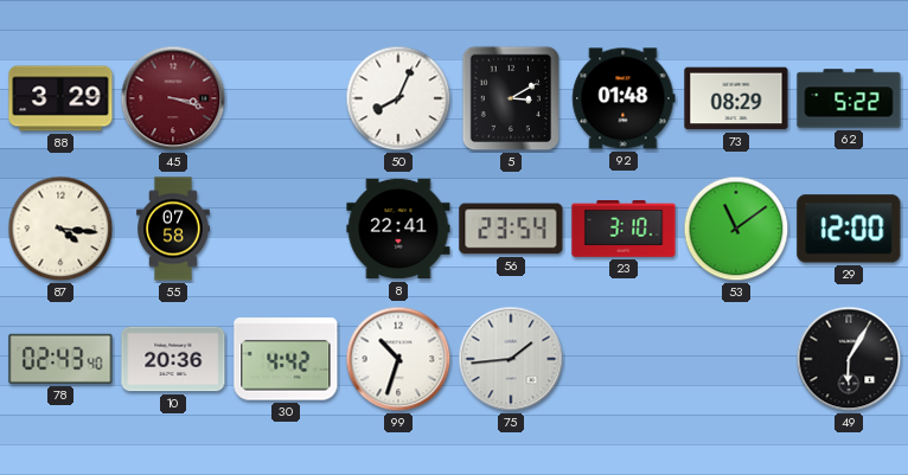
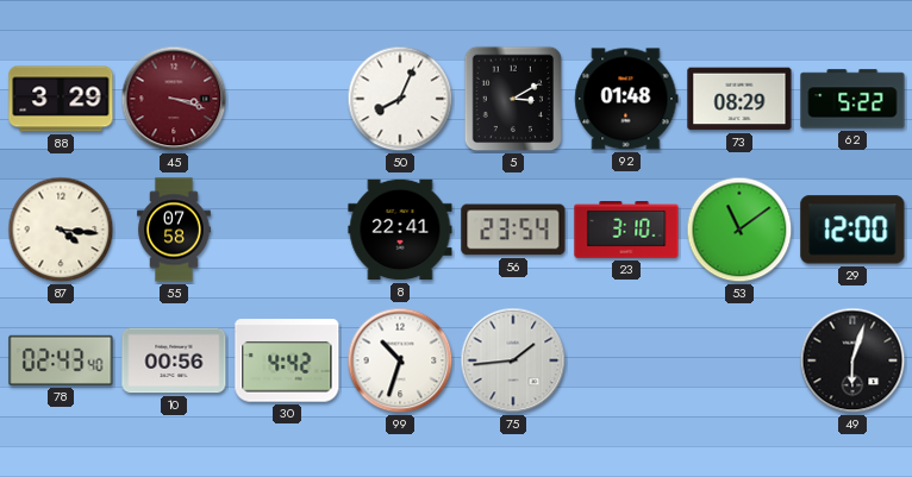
10: 20:36 -> 00:56
49: 6:05 -> 6:03
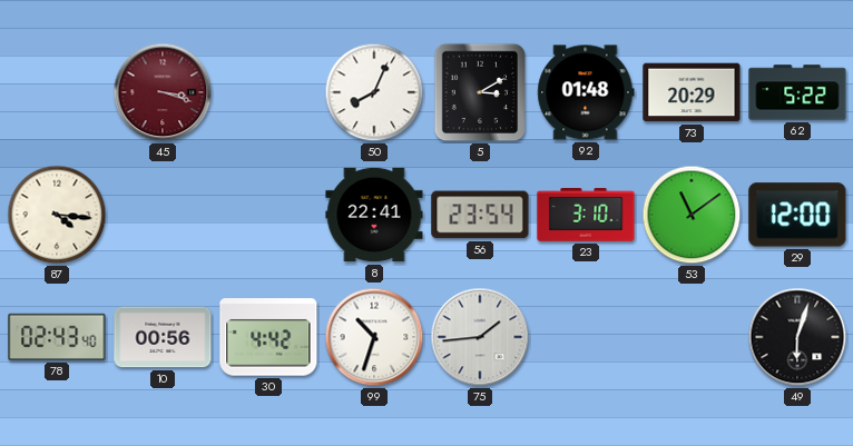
88: 3:29 -> none
73: 08:29 -> 20:29
55: 07:58 -> none
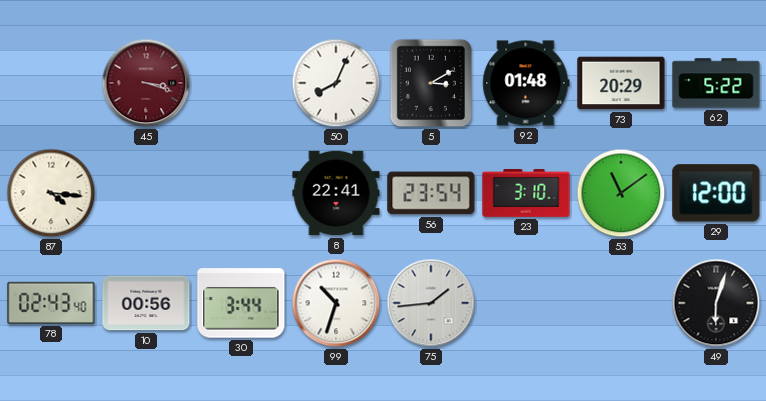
30: 4:42 -> 3:44
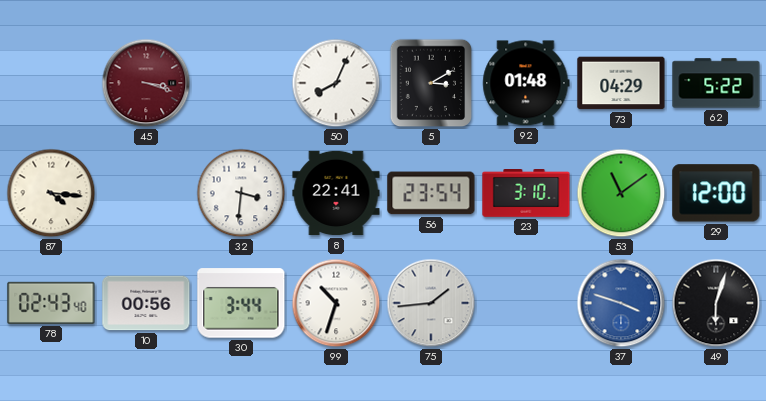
73: 20:29 -> 04:29
32: none -> 3:31
37: none -> 3:48
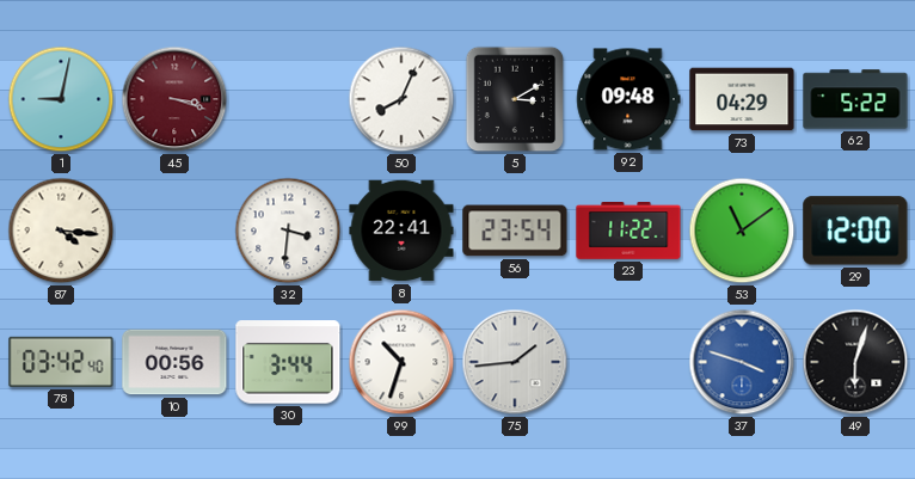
1: none -> 9:02
92: 01:48 -> 09:48
23: 3:10 -> 11:22
78: 02:43 -> 03:42
